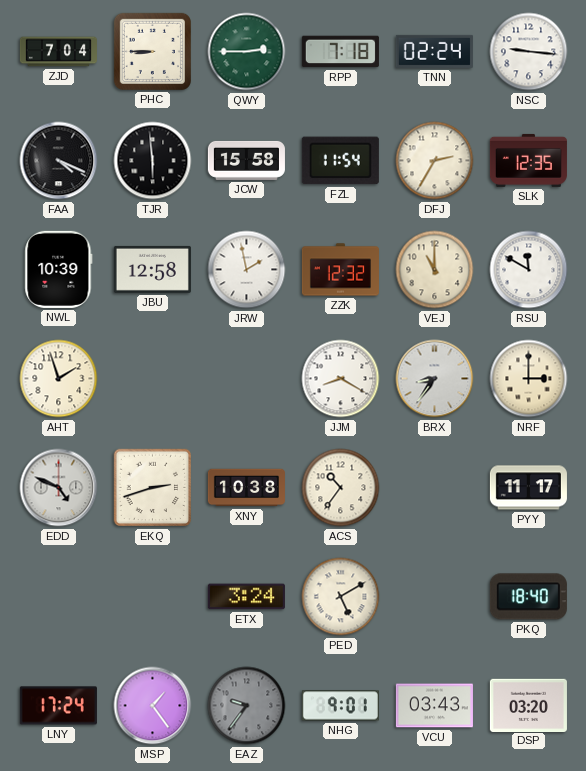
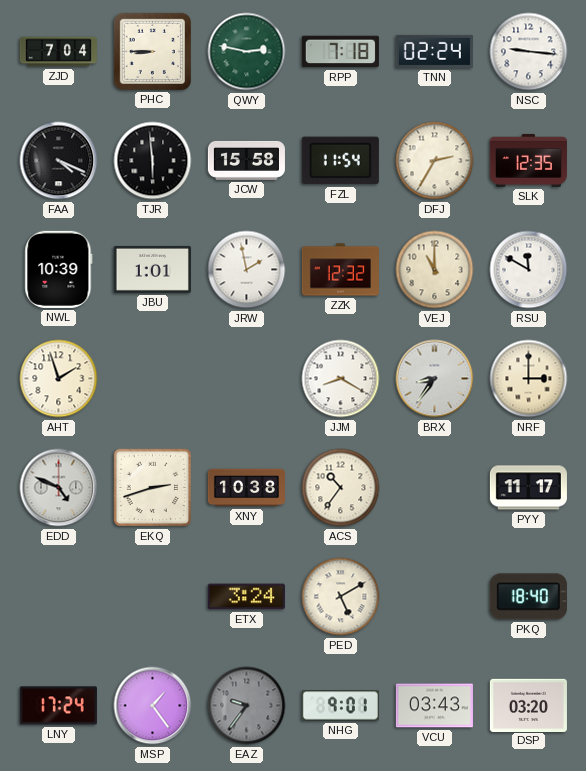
QWY: 2:45 -> 2:47
JBU: 12:58 -> 1:01
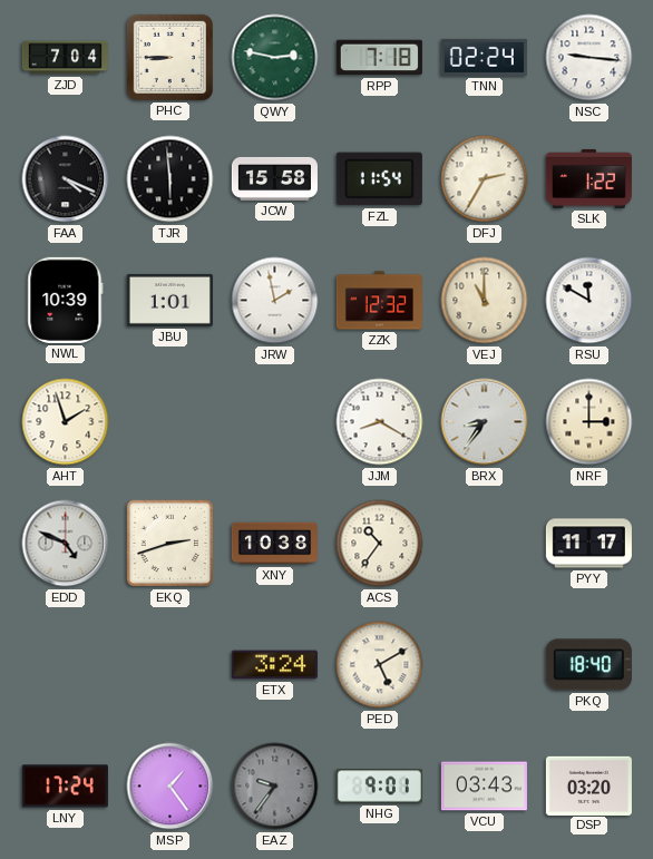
SLK: 12:35 -> 1:22
